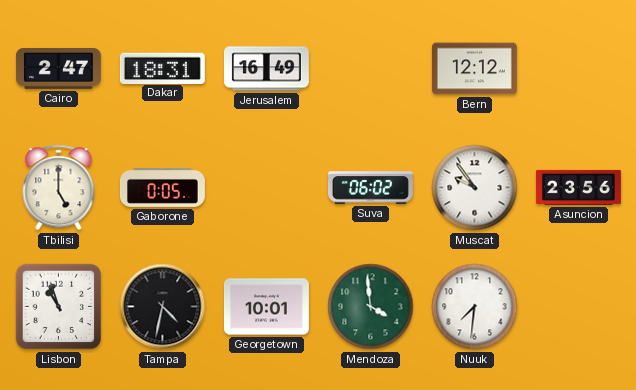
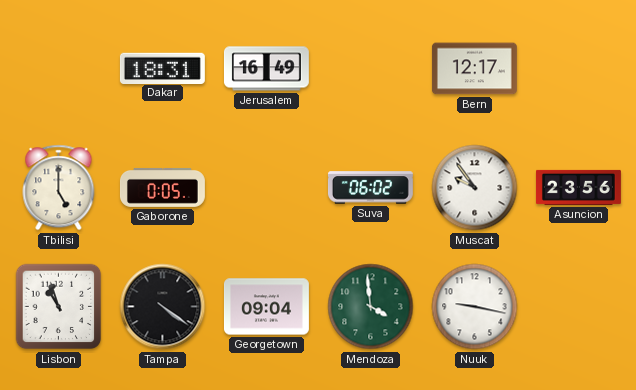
Cairo: 2:47 -> none
Bern: 12:12 -> 12:17
Tampa: 4:32 -> 4:21
Georgetown: 10:01 -> 09:04
Nuuk: 7:31 -> 9:17
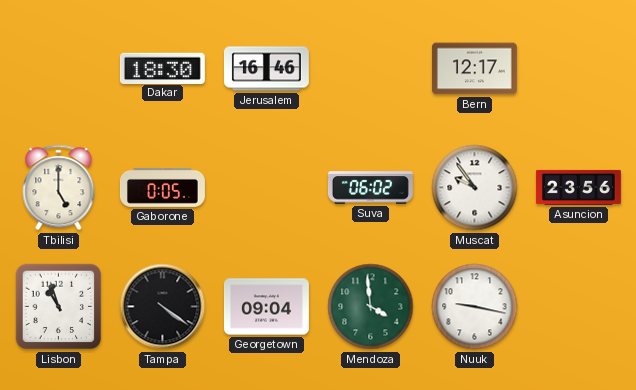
Dakar: 18:31 -> 18:30
Jerusalem: 16:49 -> 16:46
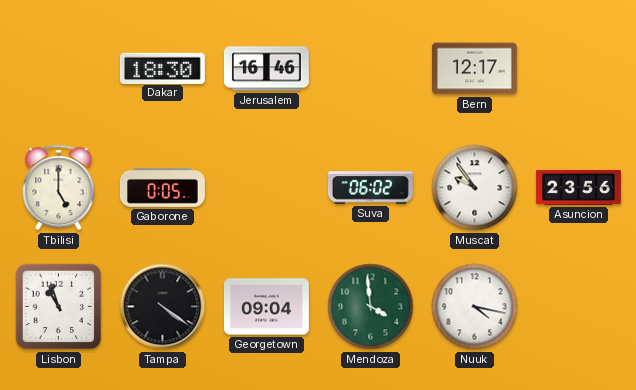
Nuuk: 9:17 -> 4:17
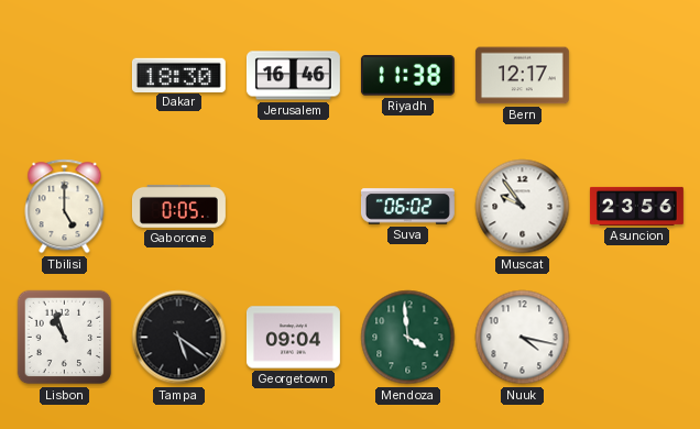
Riyadh: none -> 11:38
Tampa: 4:21 -> 5:21
